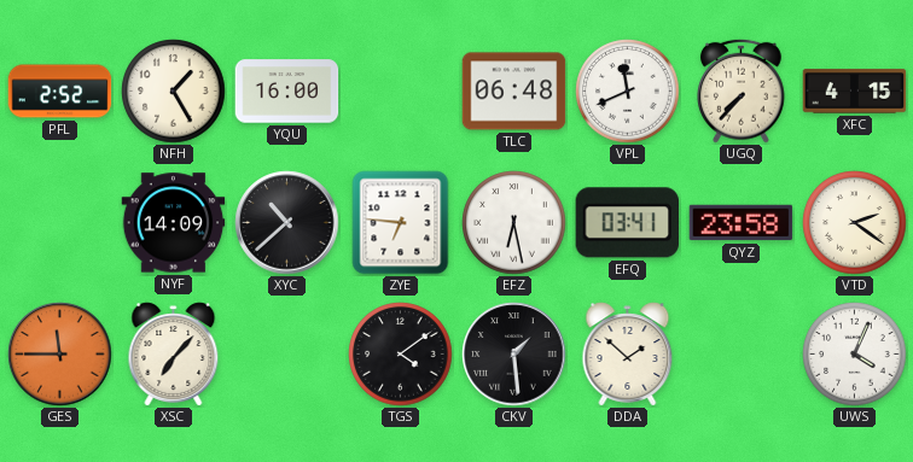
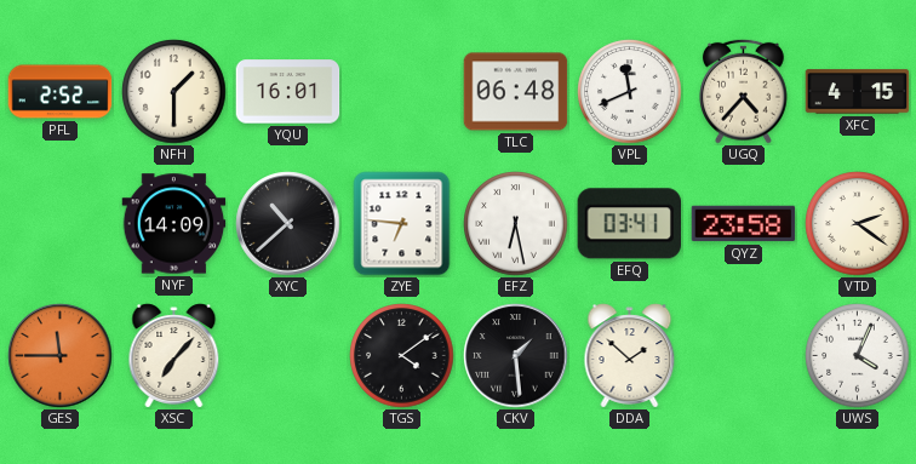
NFH: 1:25 -> 1:30
YQU: 16:00 -> 16:01
UGQ: 7:37 -> 4:37
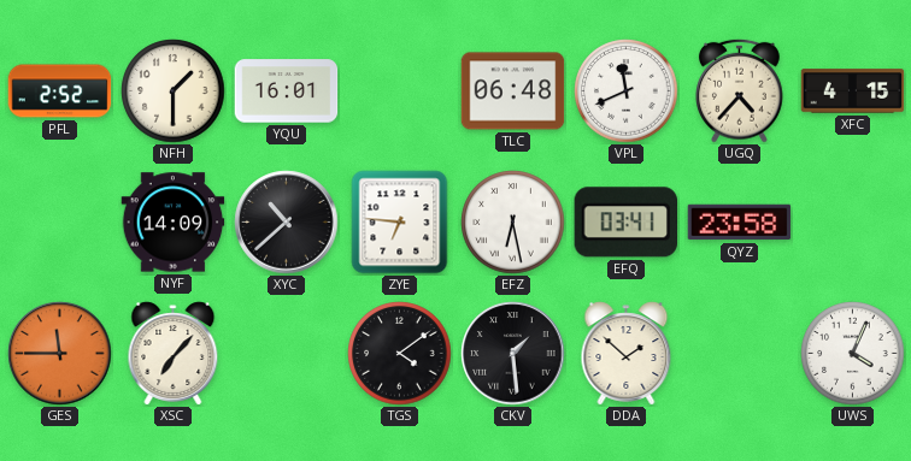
VTD: 2:21 -> none
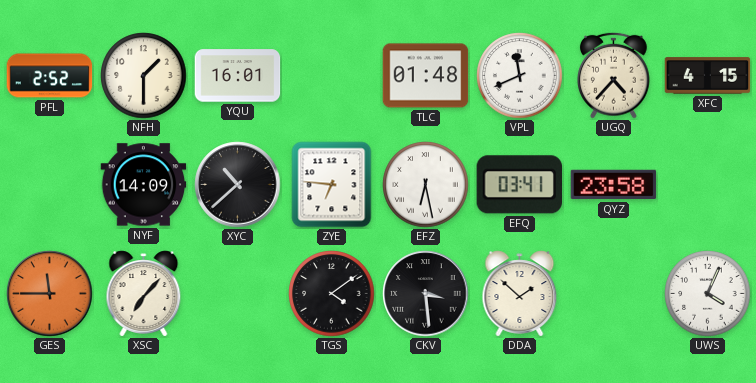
TLC: 06:48 -> 01:48
CKV: 1:29 -> 3:29
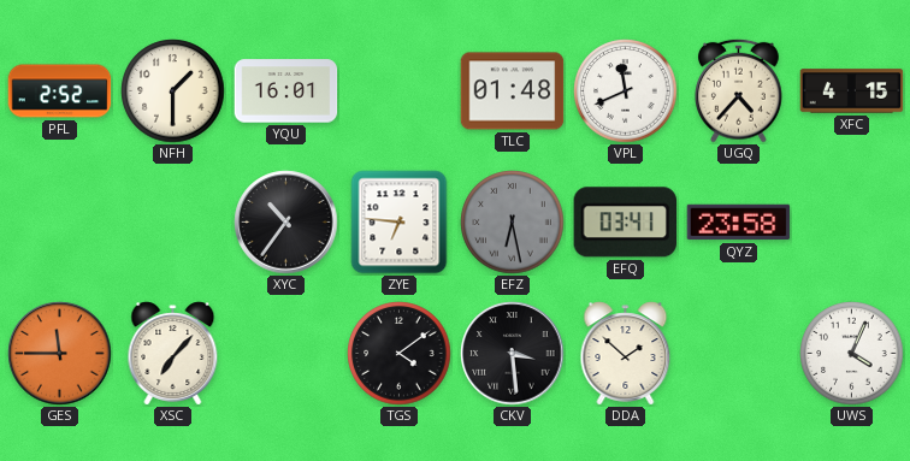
NYF: 14:09 -> none
XYC: 10:38 -> 10:36
EFZ dial: white -> grey
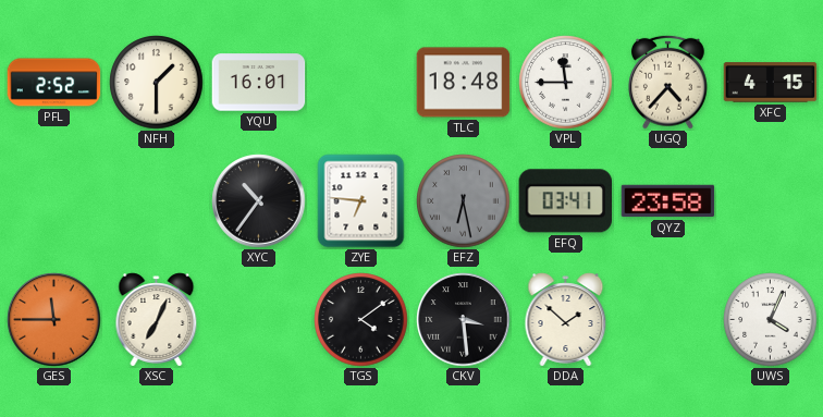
TLC: 01:48 -> 18:48
VPL: 11:41 -> 11:45
XSC: 7:07 -> 7:04
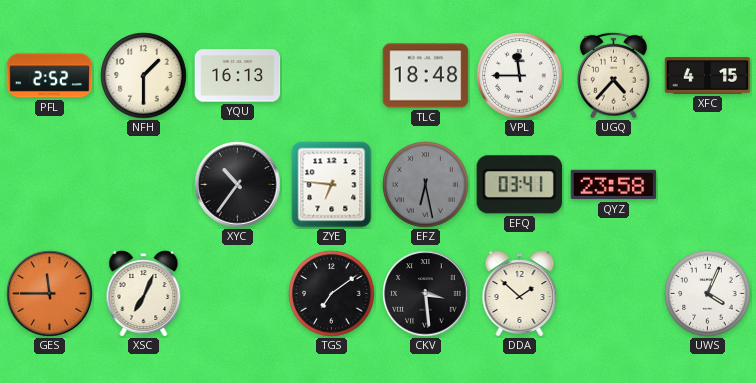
YQU: 16:01 -> 16:13
TGS: 4:09 -> 7:09
